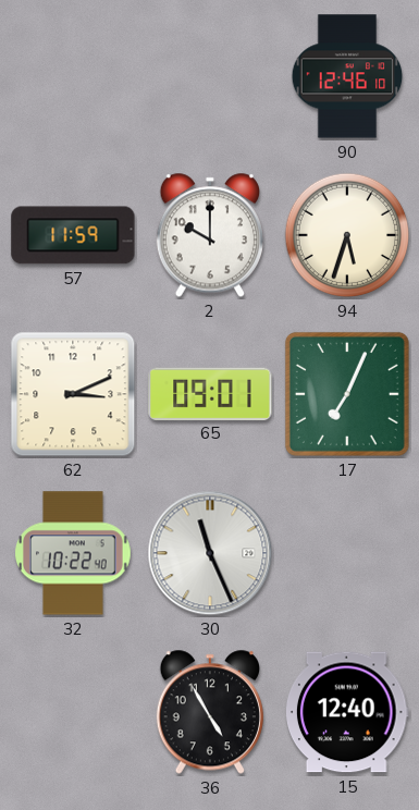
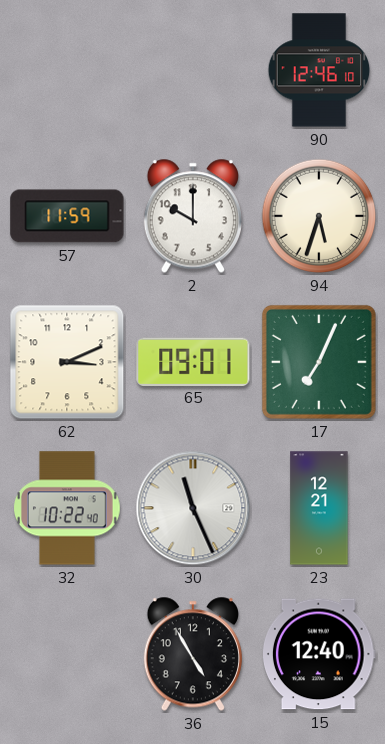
23: none -> 12:21
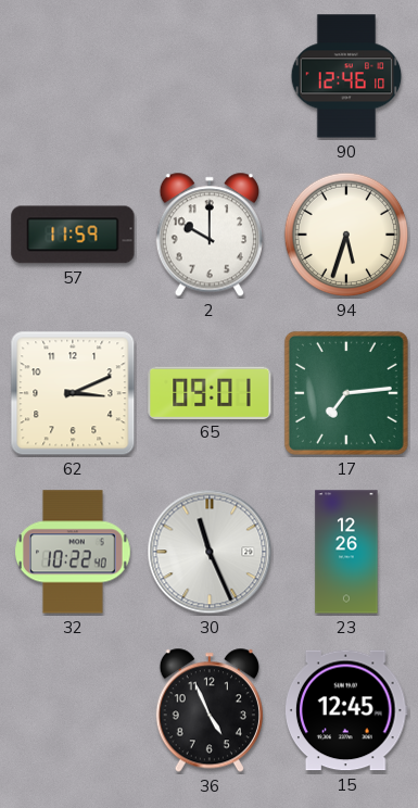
17: 7:04 -> 7:14
23: 12:21 -> 12:26
36: 4:55 -> 4:56
15: 12:40 -> 12:45
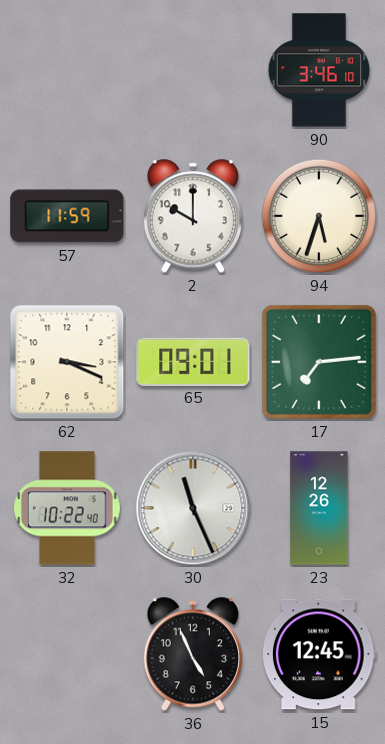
90: 12:46 -> 3:46
62: 3:11 -> 3:19
